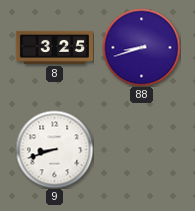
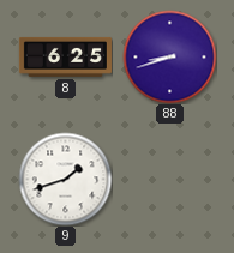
8: 3:25 -> 6:25
9: 8:42 -> 1:42
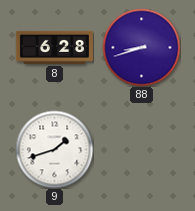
8: 6:25 -> 6:28
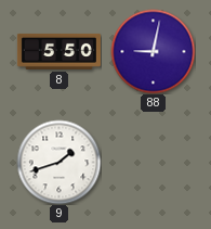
8: 6:28 -> 5:50
88: 8:42 -> 9:02
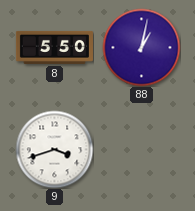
88: 9:02 -> 1:02
9: 1:42 -> 3:42
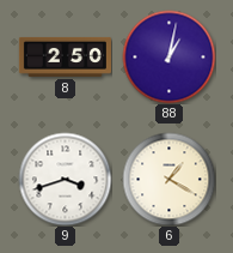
8: 5:50 -> 2:50
6: none -> 1:20
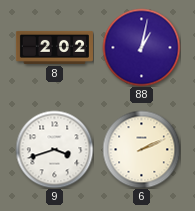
8: 2:50 -> 2:02
6: 1:20 -> 2:11
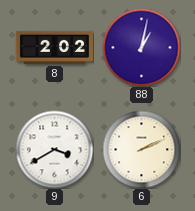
9: 3:42 -> 3:40
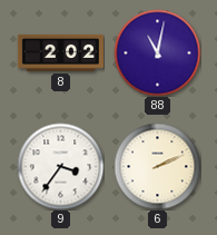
88: 1:02 -> 11:02
9: 3:40 -> 3:36
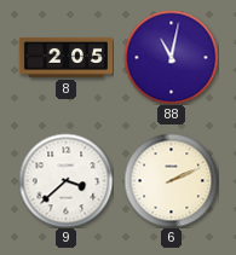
8: 2:02 -> 2:05
9: 3:36 -> 3:38
